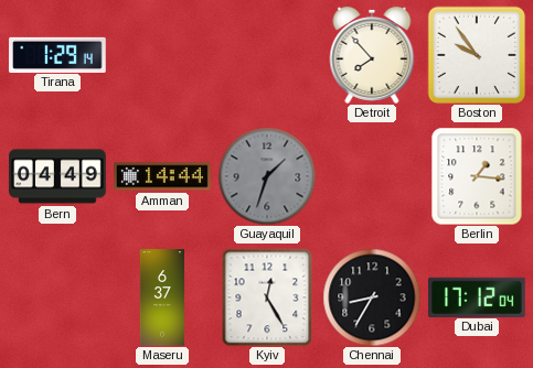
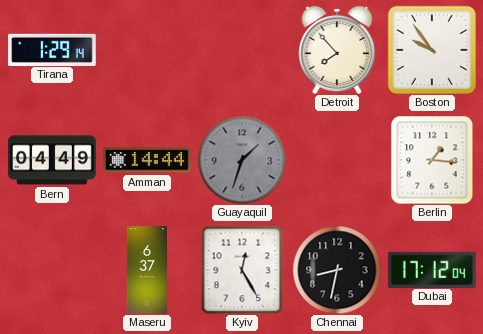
Chennai: 8:35 -> 8:32
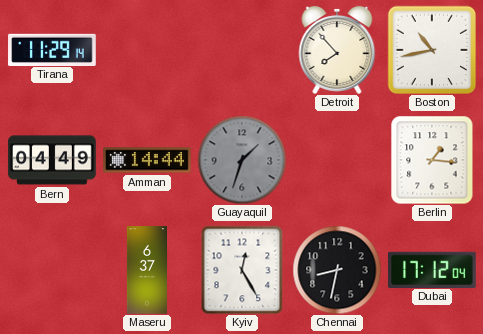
Tirana: 1:29 -> 11:29
Boston: 9:54 -> 10:43
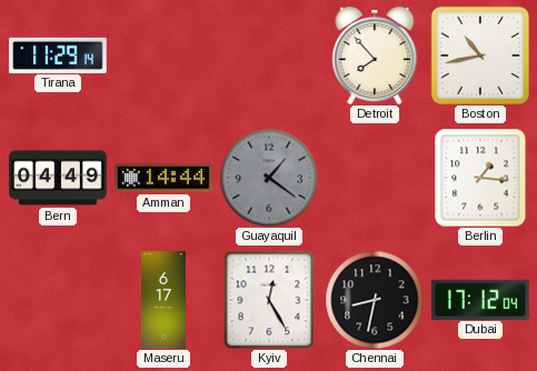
Guayaquil: 1:33 -> 1:21
Maseru: 6:37 -> 6:17
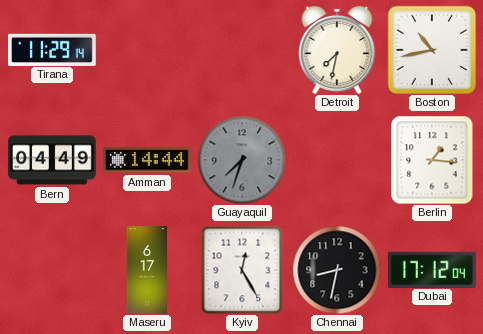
Detroit: 7:53 -> 7:32
Guayaquil: 1:21 -> 7:33
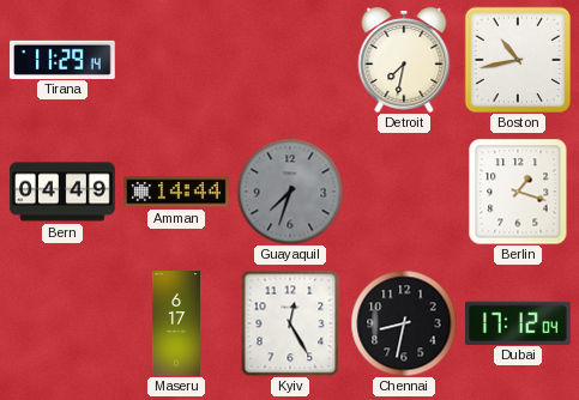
Berlin: 1:16 -> 1:18
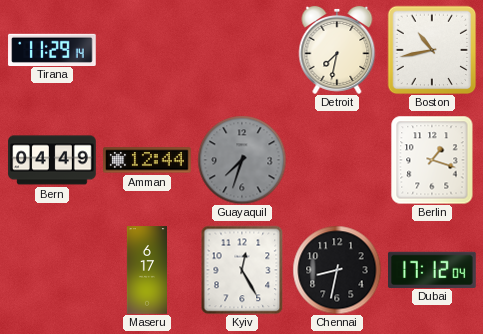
Amman: 14:44 -> 12:44
